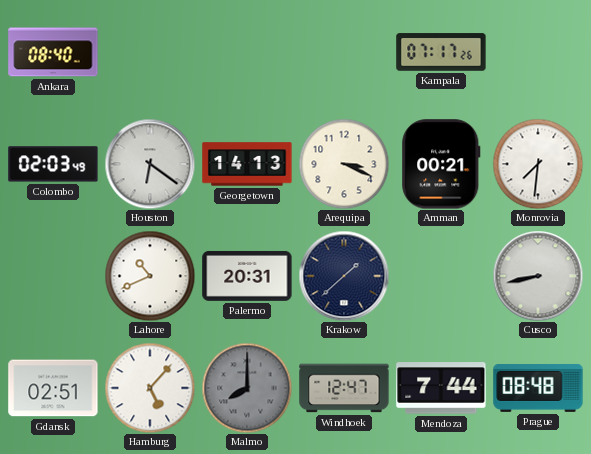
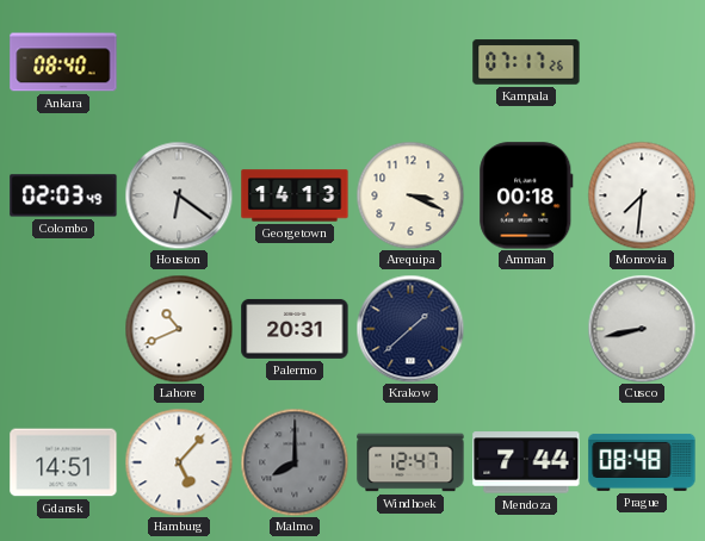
Amman: 00:21 -> 00:18
Gdansk: 02:51 -> 14:51
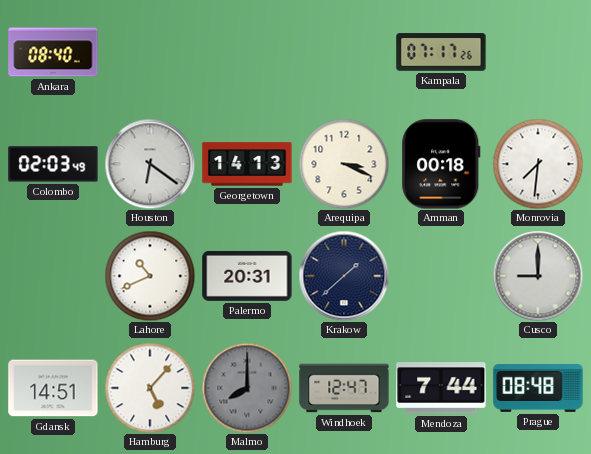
Cusco: 8:43 -> 9:00
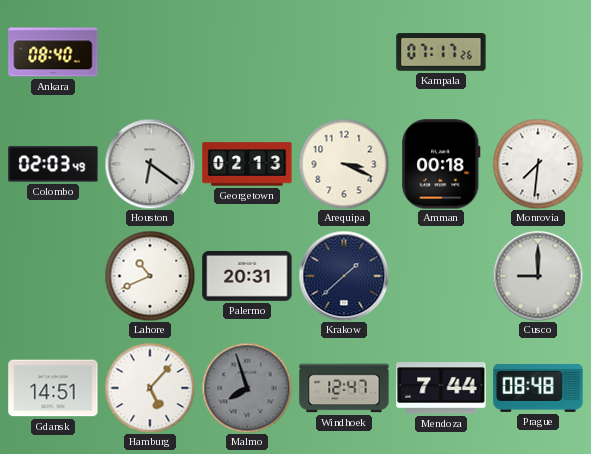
Georgetown: 14:13 -> 02:13
Malmo: 8:00 -> 7:57
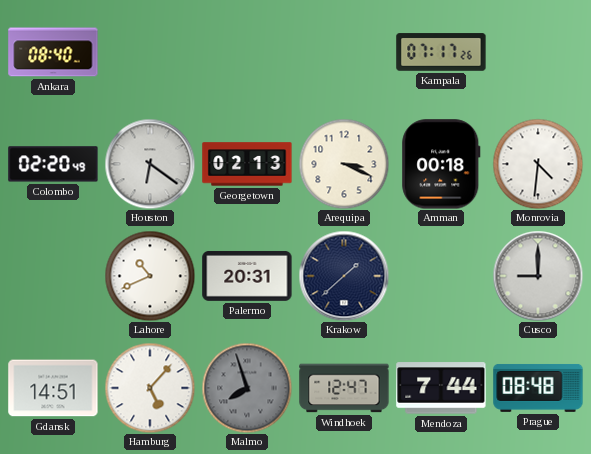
Colombo: 02:03 -> 02:20
Monrovia: 7:31 -> 4:31
